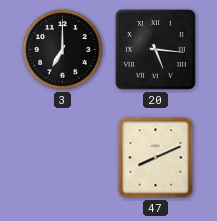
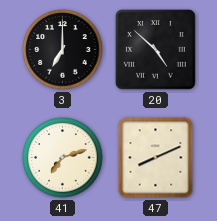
20: 5:16 -> 4:52
41: none -> 7:12
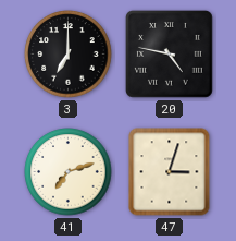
20: 4:52 -> 4:47
47: 8:11 -> 3:03
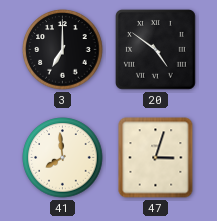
20: 4:47 -> 4:51
41: 7:12 -> 7:59
